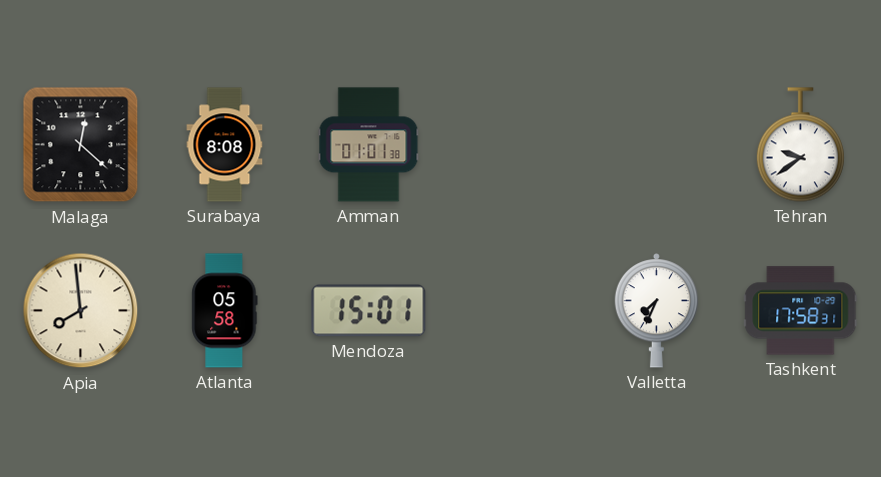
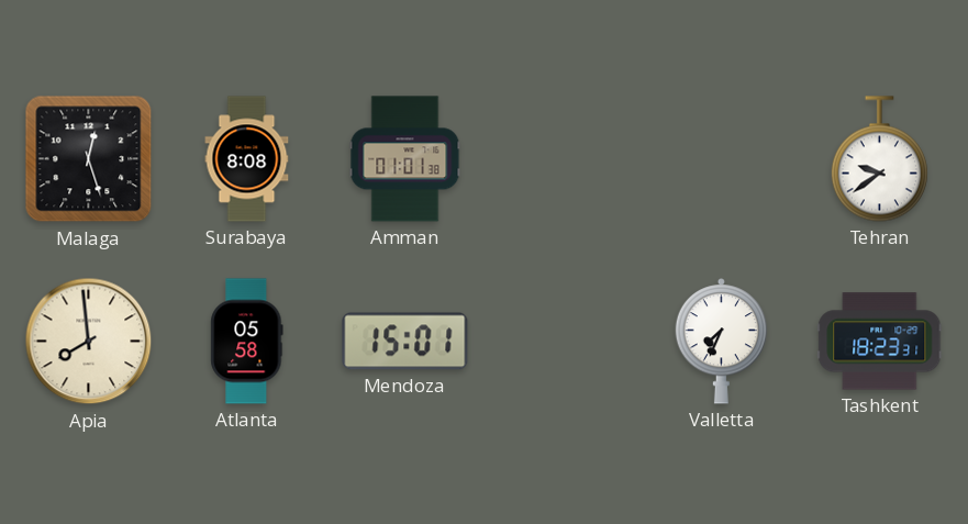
Malaga: 12:22 -> 12:27
Tashkent: 17:58 -> 18:23
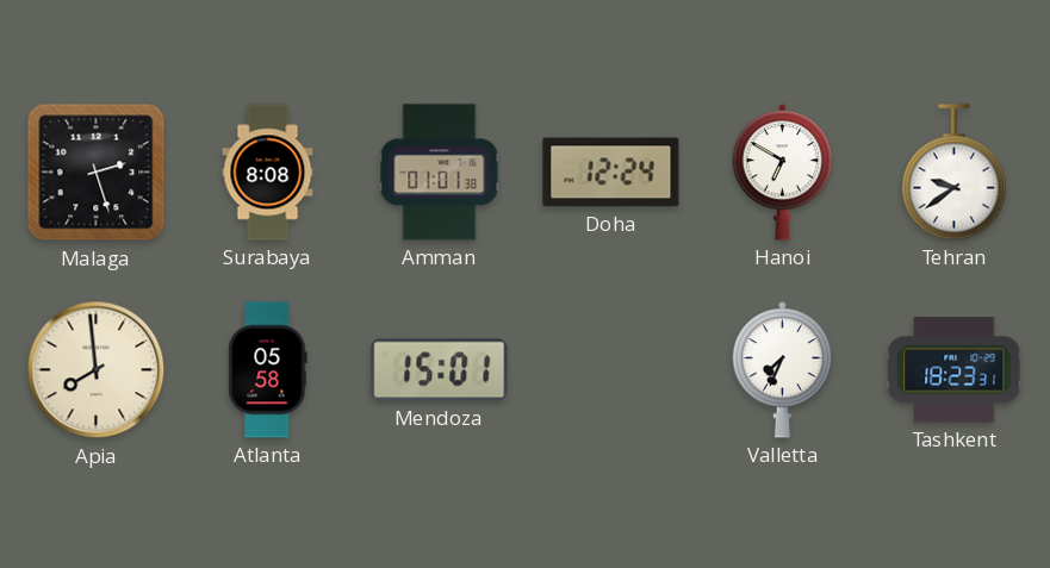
Malaga: 12:27 -> 2:27
Doha: none -> 12:24
Hanoi: none -> 6:50
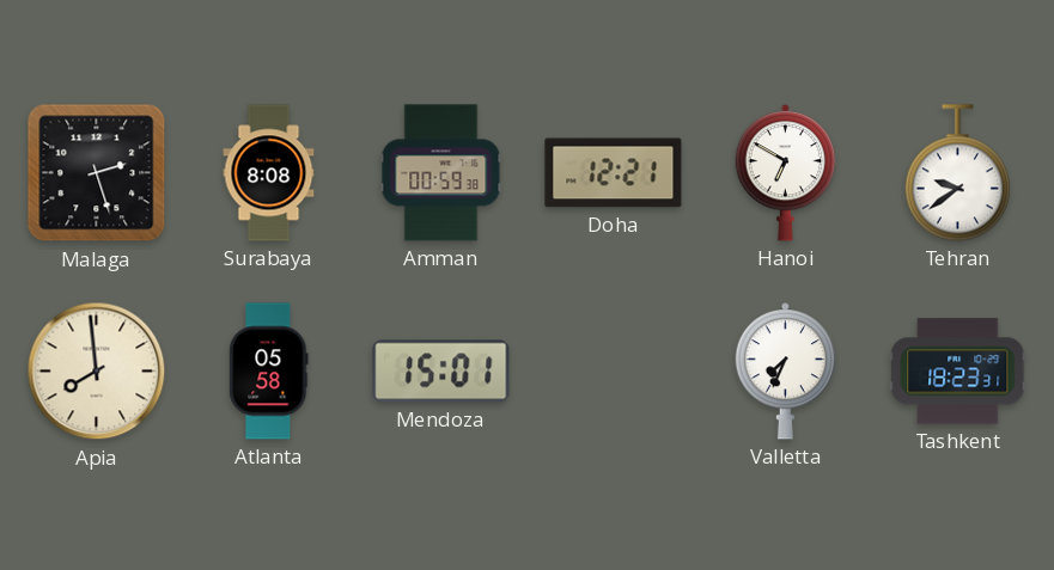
Amman: 01:01 -> 00:59
Doha: 12:24 -> 12:21
